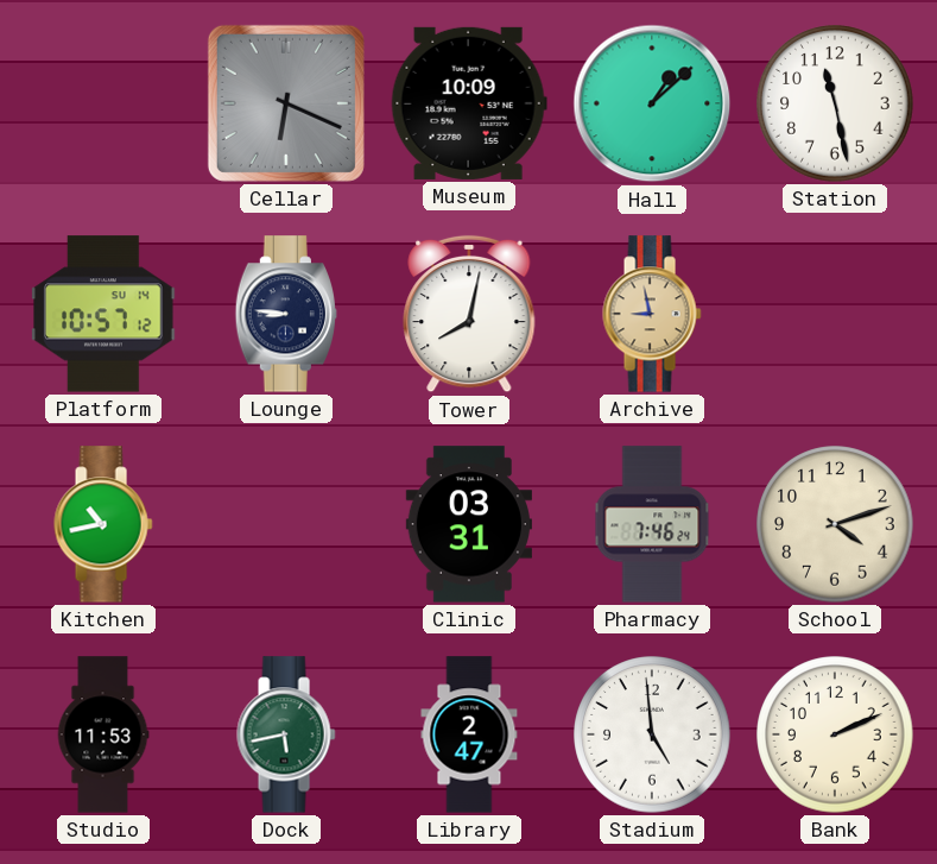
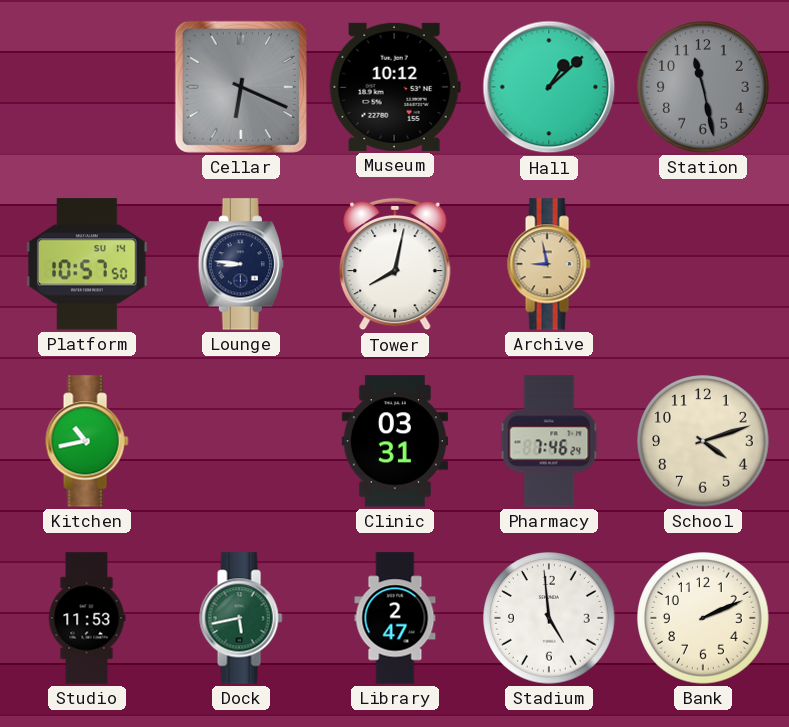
Museum: 10:09 -> 10:12
Station dial: white -> grey
Platform: 10:57:12 -> 10:57:50
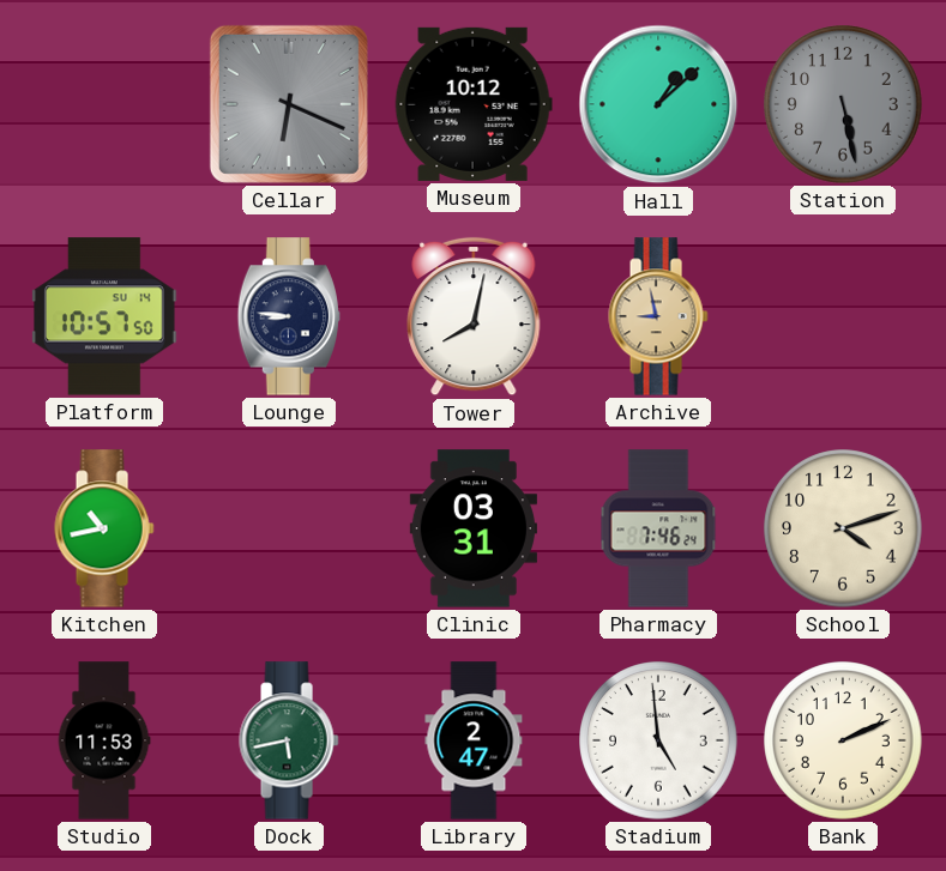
Station: 11:28 -> 5:28
